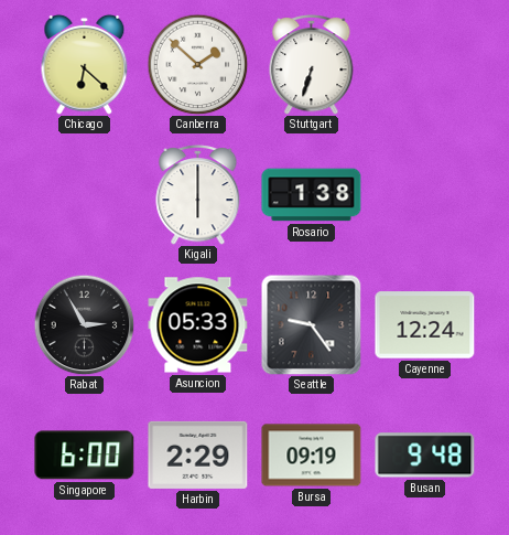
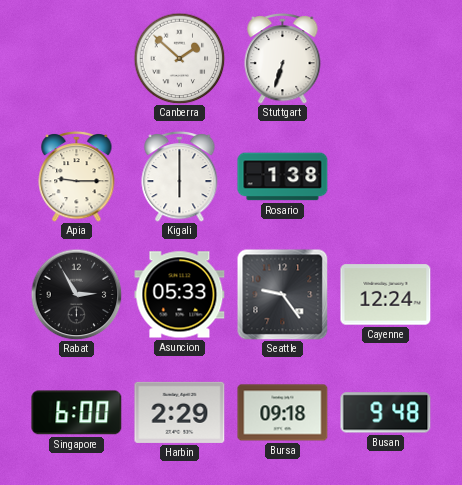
Chicago: 6:22 -> none
Apia: none -> 9:15
Bursa: 09:19 -> 09:18
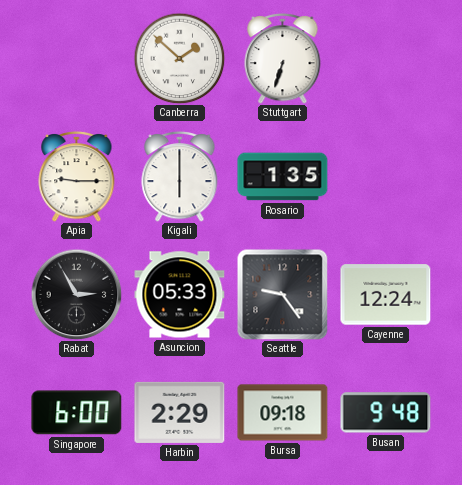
Rosario: 1:38 -> 1:35
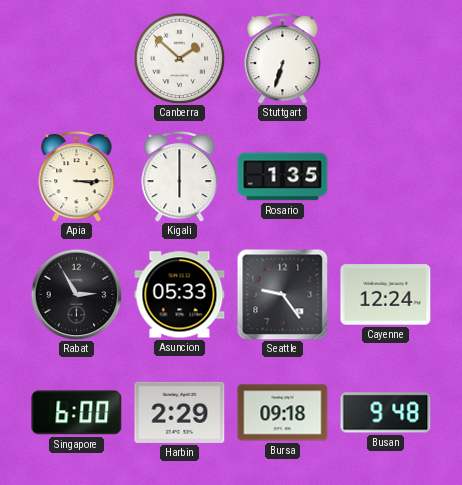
Apia: 9:15 -> 3:15
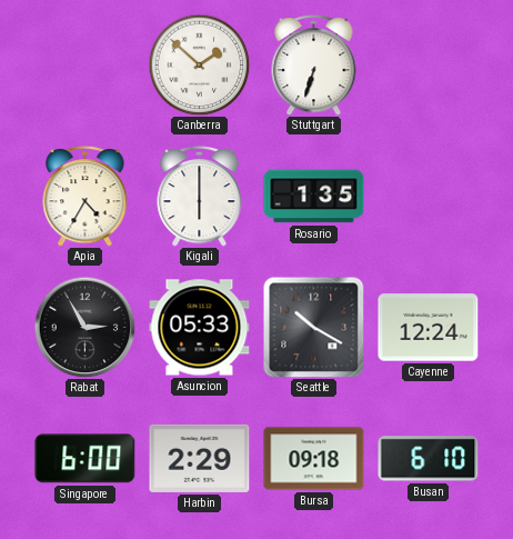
Apia: 3:15 -> 4:35
Seattle: 9:24 -> 10:20
Busan: 9:48 -> 6:10
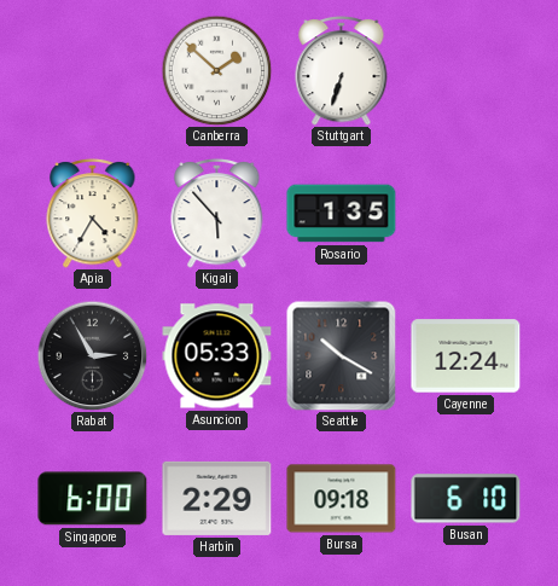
Kigali: 6:00 -> 5:53
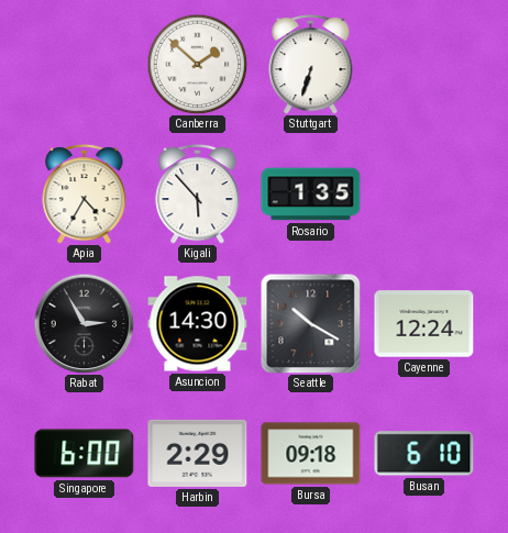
Asuncion: 05:33 -> 14:30
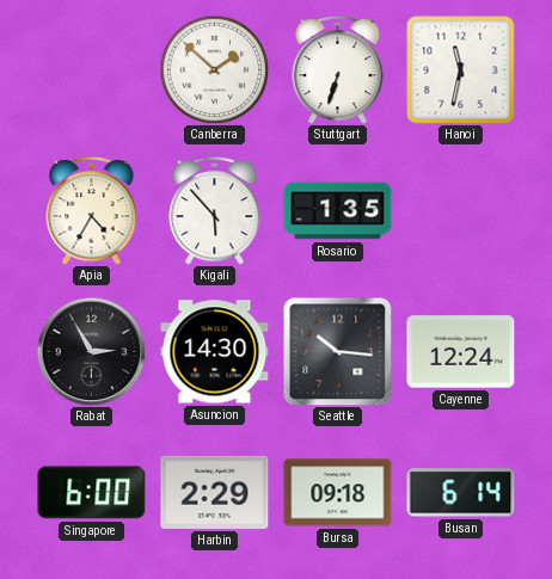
Hanoi: none -> 11:32
Seattle: 10:20 -> 10:16
Busan: 6:10 -> 6:14
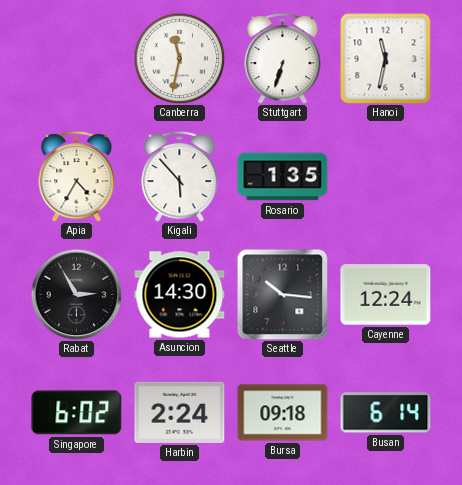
Canberra: 1:52 -> 11:32
Singapore: 6:00 -> 6:02
Harbin: 2:29 -> 2:24
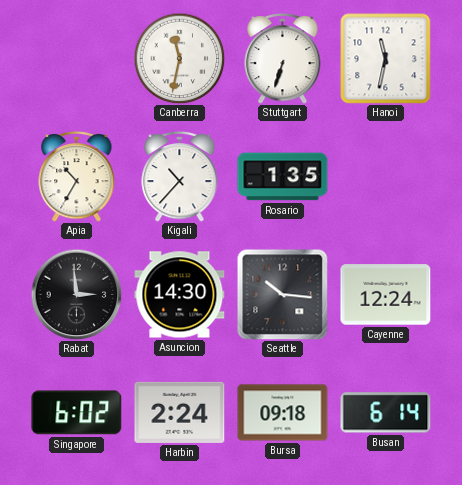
Apia: 4:35 -> 10:35
Kigali: 5:53 -> 10:37
Rabat: 2:55 -> 2:59
